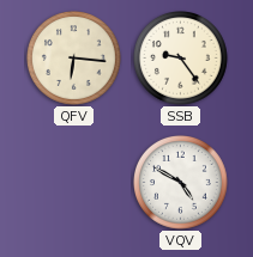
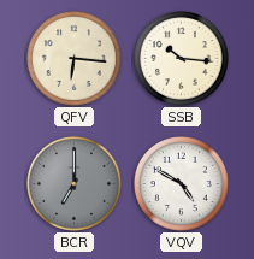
SSB: 9:24 -> 10:16
BCR: none -> 7:00
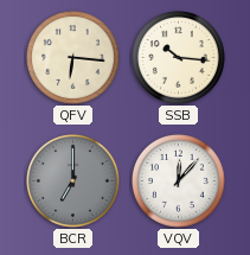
VQV: 4:50 -> 12:07
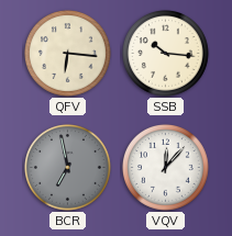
BCR: 7:00 -> 6:58
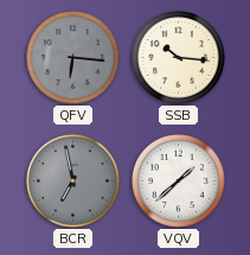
QFV dial: cream -> grey
VQV: 12:07 -> 1:38
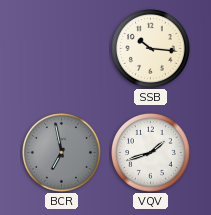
QFV: 6:16 -> none
VQV: 1:38 -> 1:42
